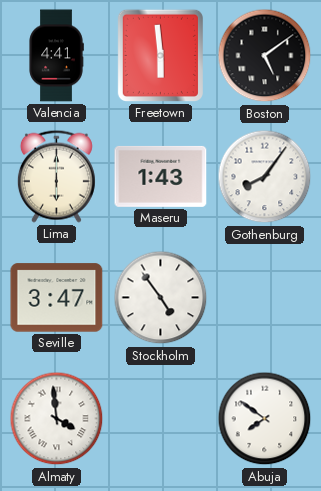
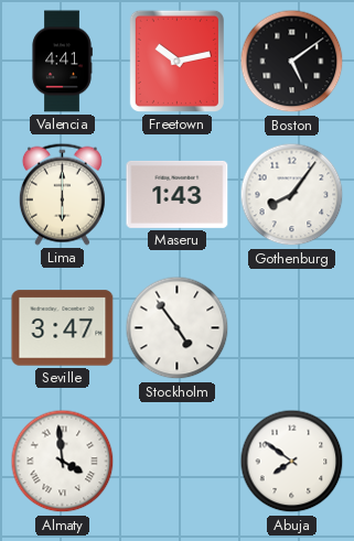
Freetown: 5:59 -> 10:13
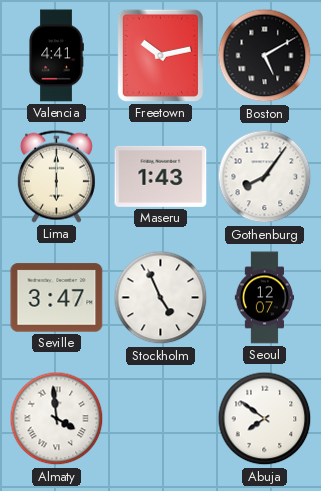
Boston: 5:09 -> 5:10
Stockholm: 4:54 -> 4:56
Seoul: none -> 12:07
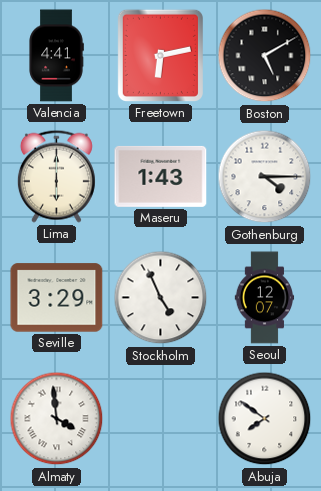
Freetown: 10:13 -> 6:13
Gothenburg: 8:06 -> 4:15
Seville: 3:47 -> 3:29
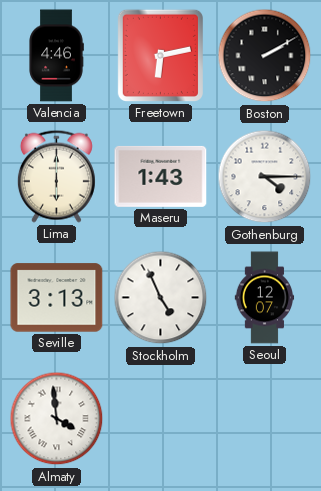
Valencia: 4:41 -> 4:46
Boston: 5:10 -> 2:10
Seville: 3:29 -> 3:13
Abuja: 7:51 -> none
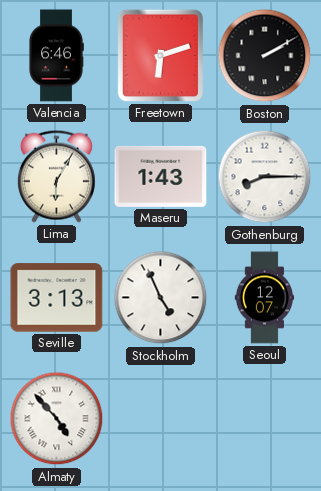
Valencia: 4:46 -> 6:46
Freetown: 6:13 -> 6:12
Lima: 6:00 -> 6:05
Gothenburg: 4:15 -> 8:15
Almaty: 3:59 -> 4:53
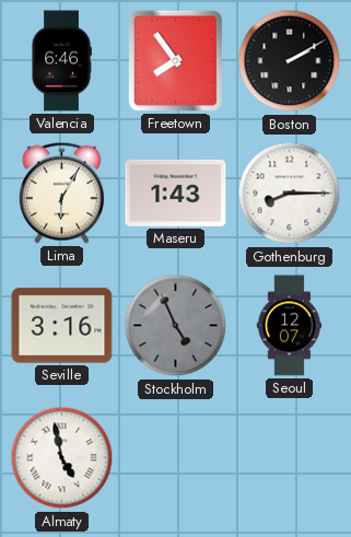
Freetown: 6:12 -> 7:54
Seville: 3:13 -> 3:16
Stockholm dial: white -> grey
Almaty: 4:53 -> 4:58
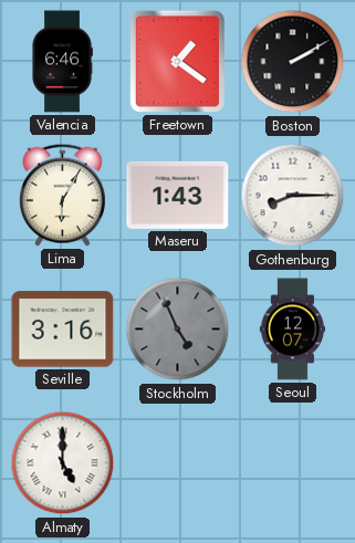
Freetown: 7:54 -> 1:21
Almaty: 4:58 -> 5:00
